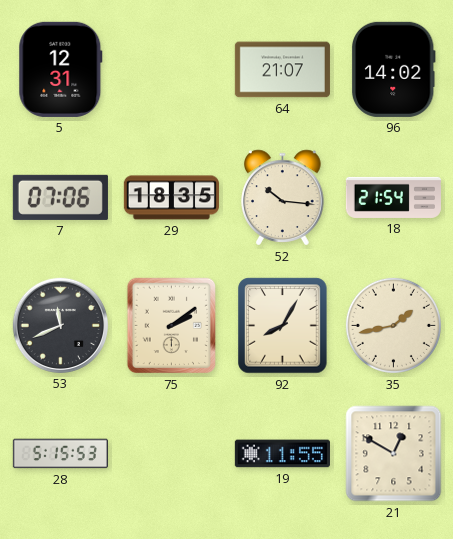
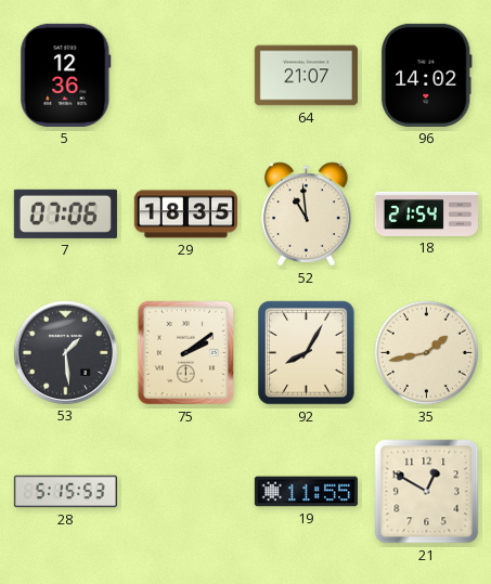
5: 12:31 -> 12:36
52: 10:16 -> 10:59
53: 11:41 -> 1:29
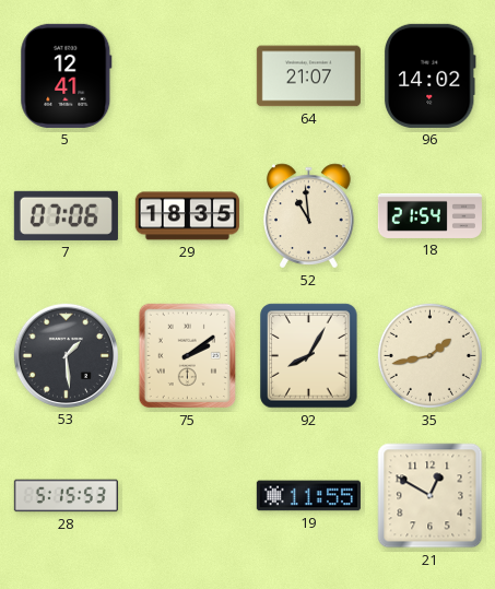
5: 12:36 -> 12:41
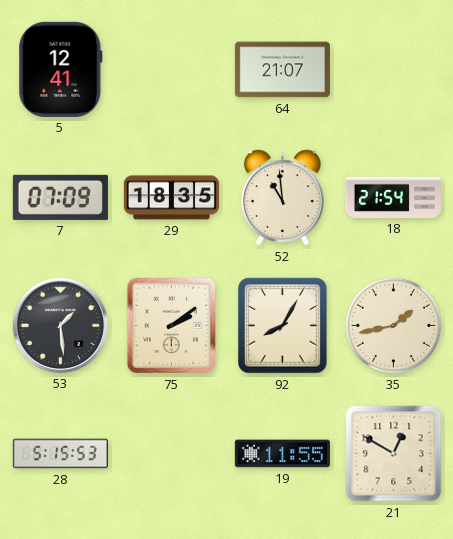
96: 14:02 -> none
7: 07:06 -> 07:09
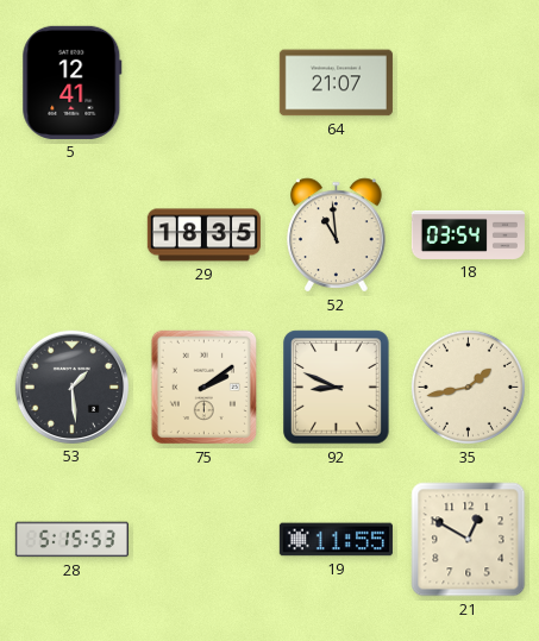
7: 07:09 -> none
18: 21:54 -> 03:54
92: 8:05 -> 8:49
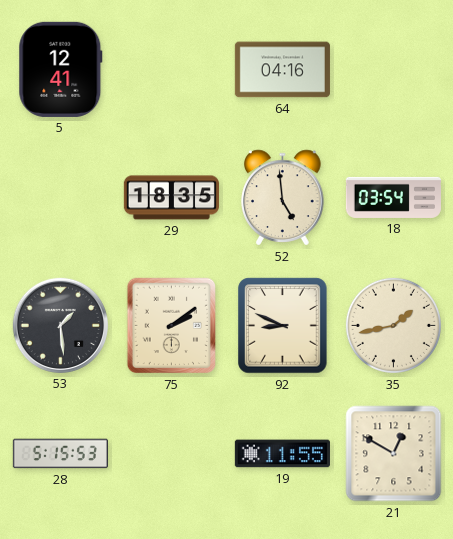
64: 21:07 -> 04:16
52: 10:59 -> 4:59
